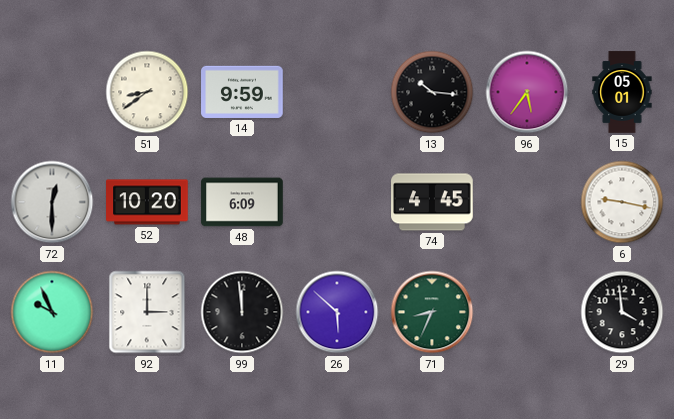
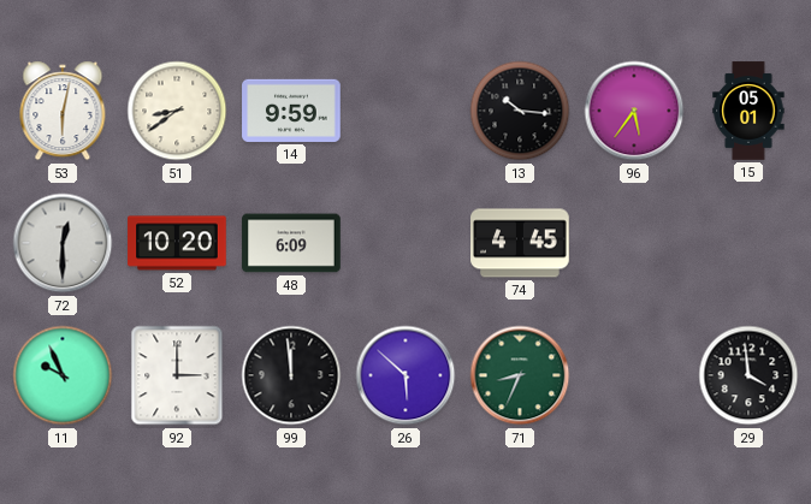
53: none -> 6:02
6: 9:17 -> none
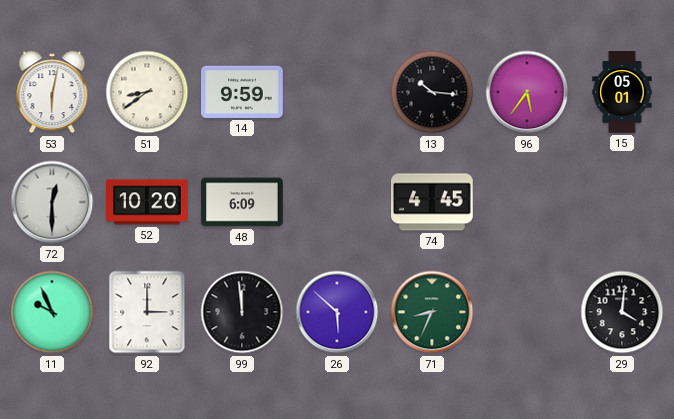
29: 3:59 -> 4:01
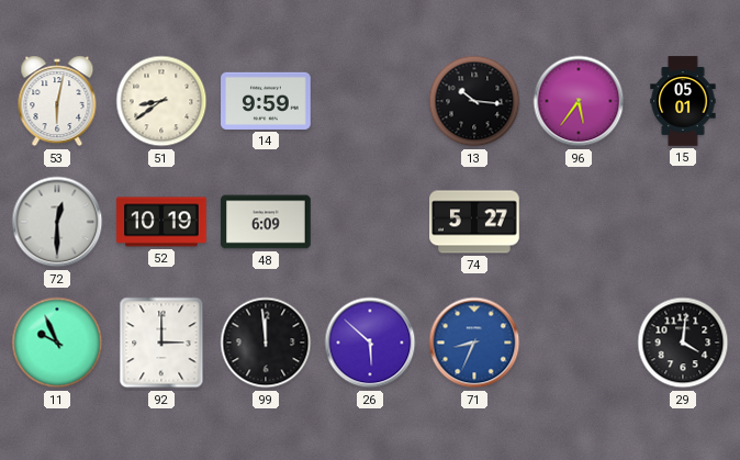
52: 10:20 -> 10:19
74: 4:45 -> 5:27
71 dial: green -> blue
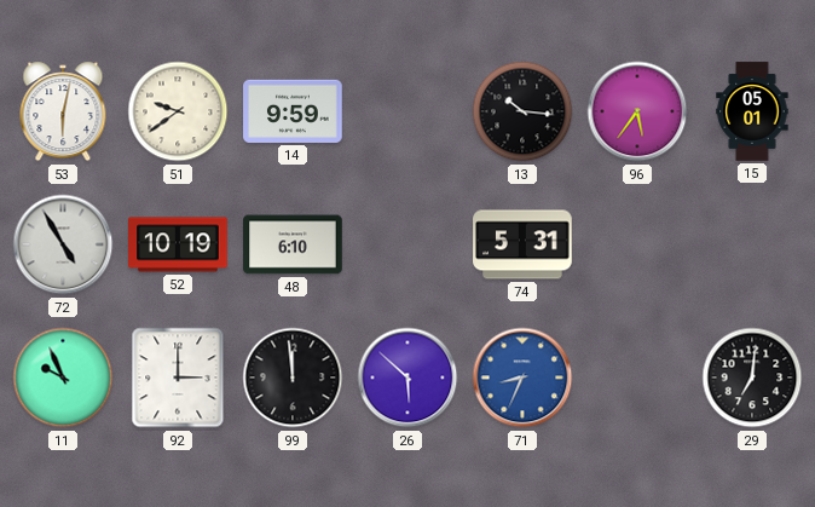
51: 8:39 -> 9:39
72: 12:30 -> 4:55
48: 6:09 -> 6:10
74: 5:27 -> 5:31
29: 4:01 -> 7:01
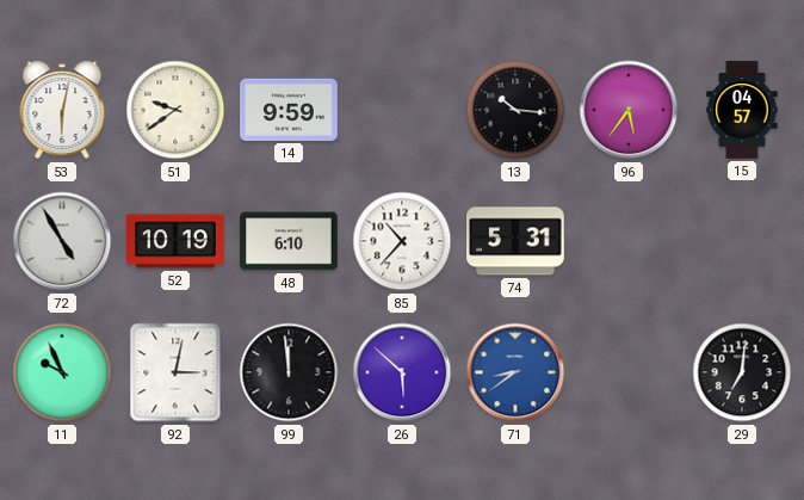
15: 05:01 -> 04:57
85: none -> 10:37
92: 3:00 -> 3:02
71: 8:34 -> 8:39
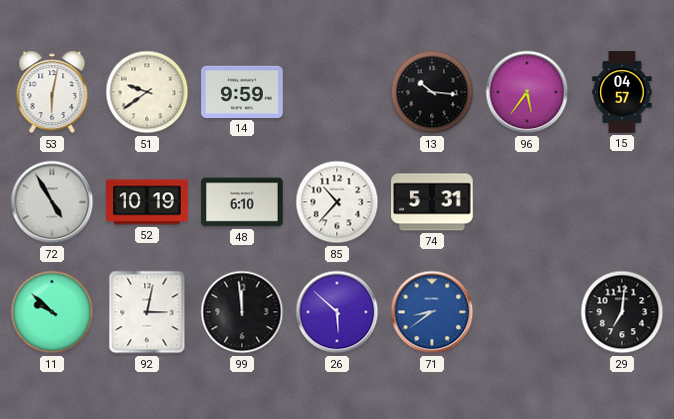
11: 9:56 -> 9:52
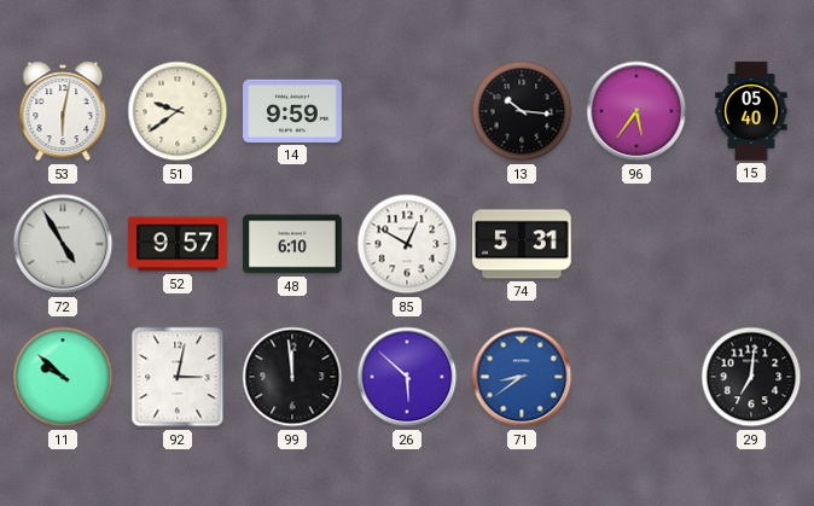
15: 04:57 -> 05:40
52: 10:19 -> 9:57
85: 10:37 -> 12:50
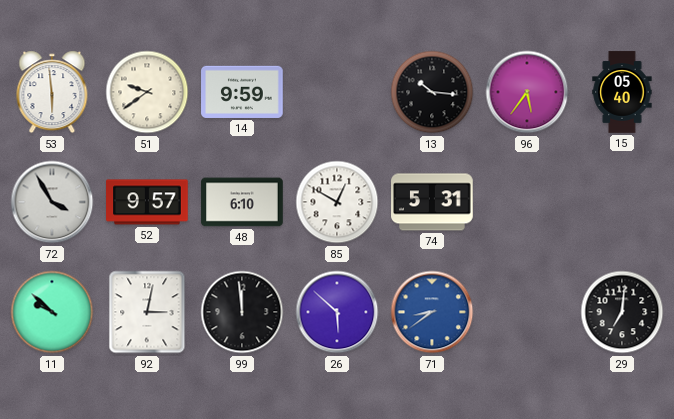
53: 6:02 -> 5:59
72: 4:55 -> 3:55
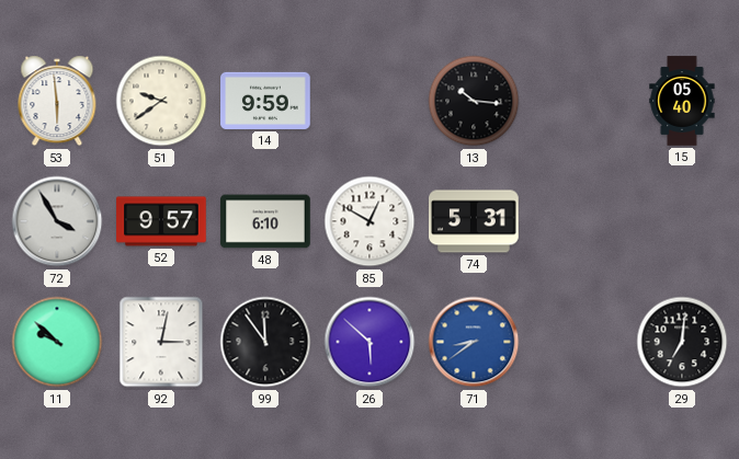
96: 5:36 -> none
99: 11:59 -> 11:54
